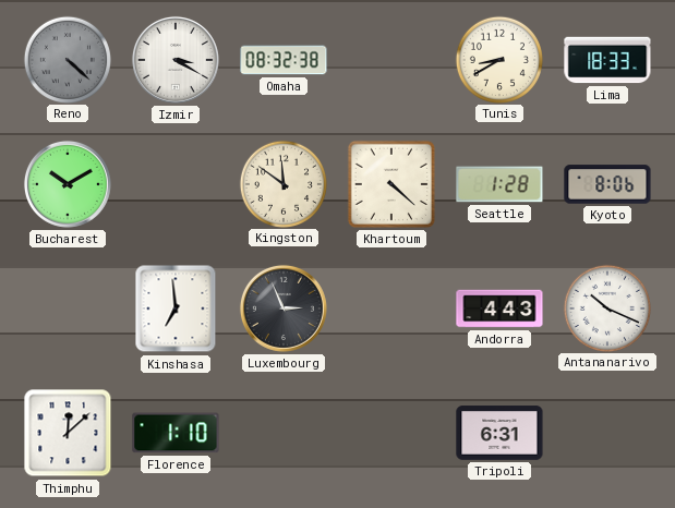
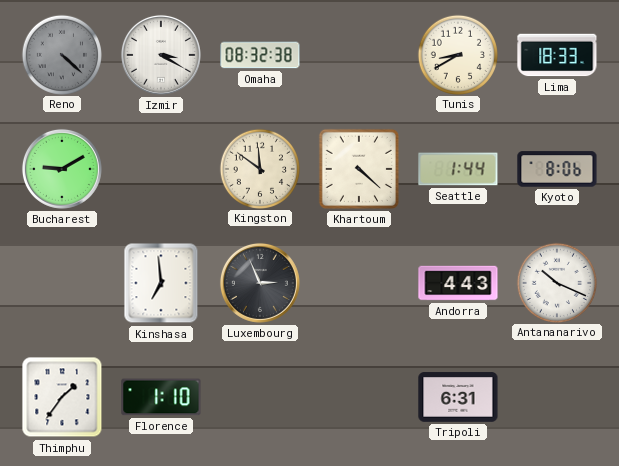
Bucharest: 10:10 -> 9:10
Seattle: 1:28 -> 1:44
Thimphu: 12:08 -> 1:36
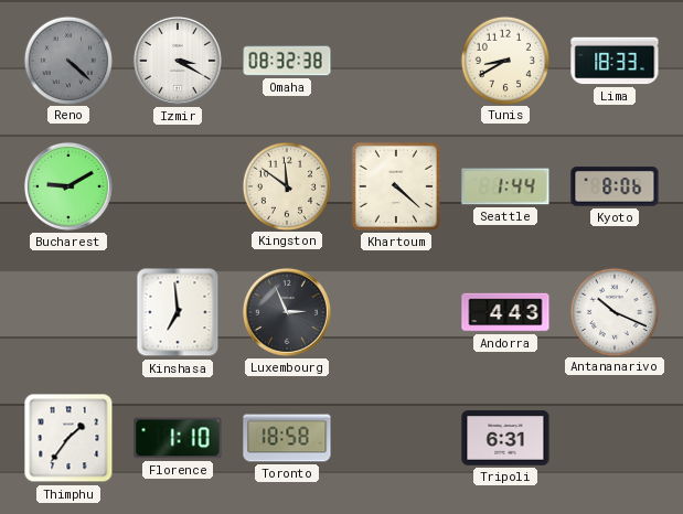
Toronto: none -> 18:58
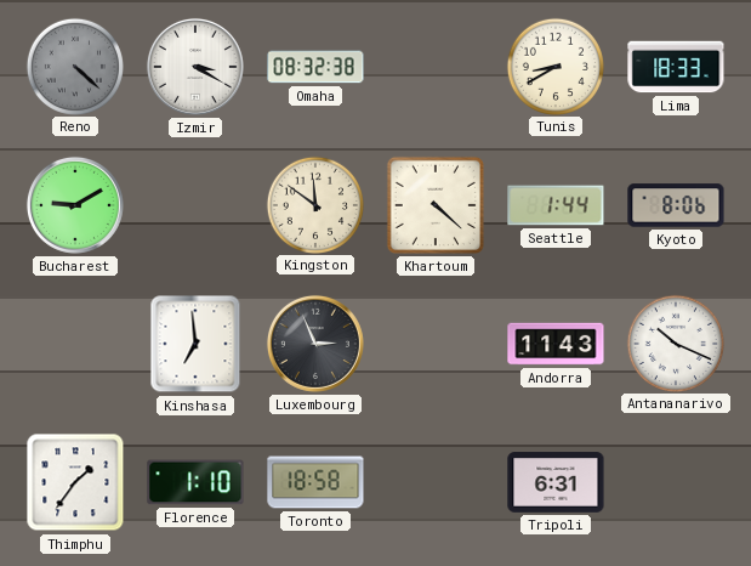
Andorra: 4:43 -> 11:43
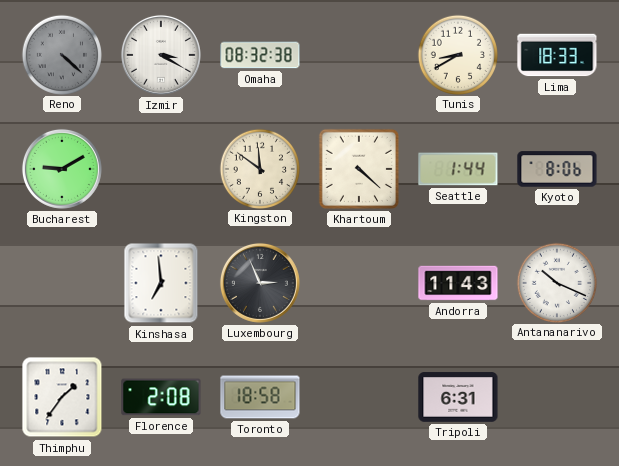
Florence: 1:10 -> 2:08
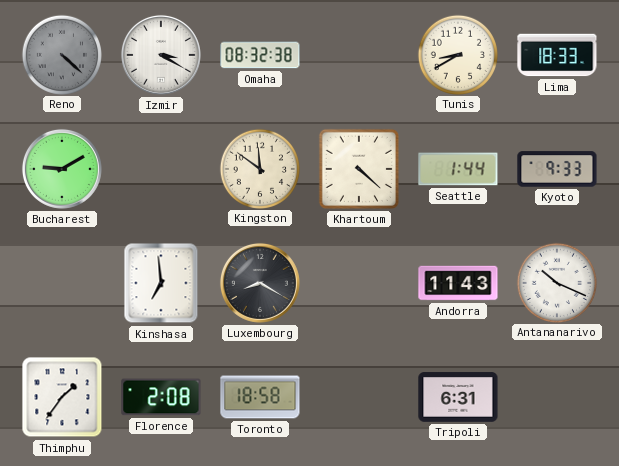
Kyoto: 8:06 -> 9:33
Luxembourg: 2:56 -> 8:20
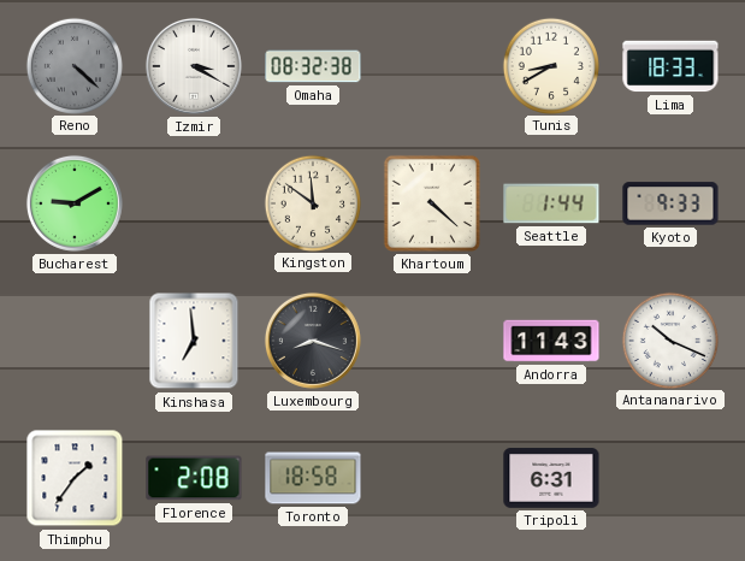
Luxembourg: 8:20 -> 8:18
